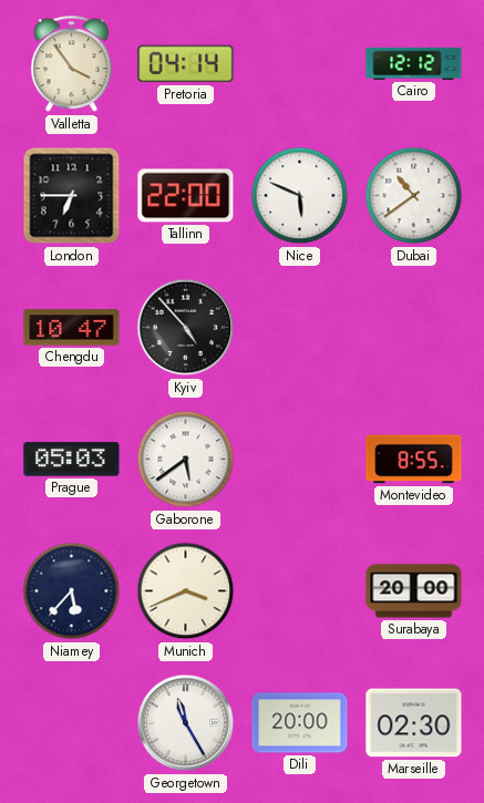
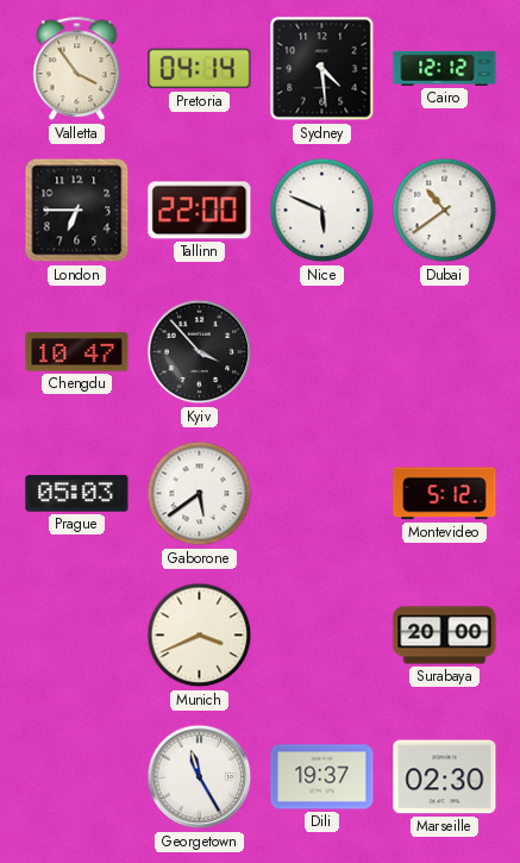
Sydney: none -> 4:29
Kyiv: 4:53 -> 3:53
Montevideo: 8:55 -> 5:12
Niamey: 5:37 -> none
Dili: 20:00 -> 19:37
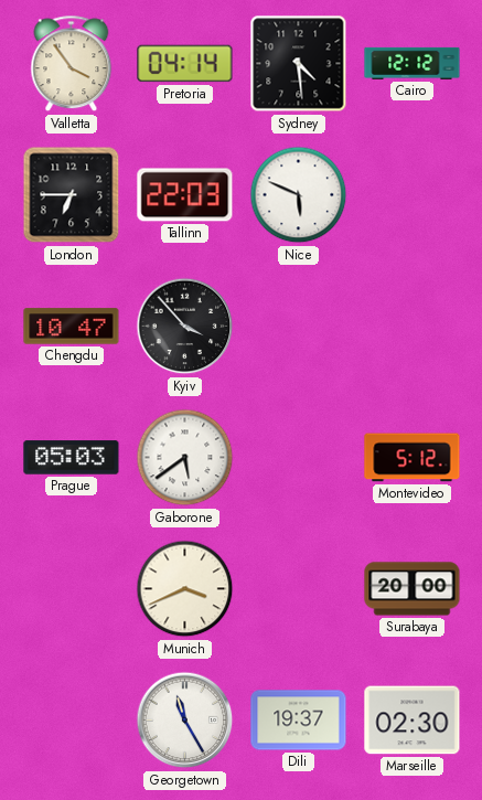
Tallinn: 22:00 -> 22:03
Dubai: 10:39 -> none
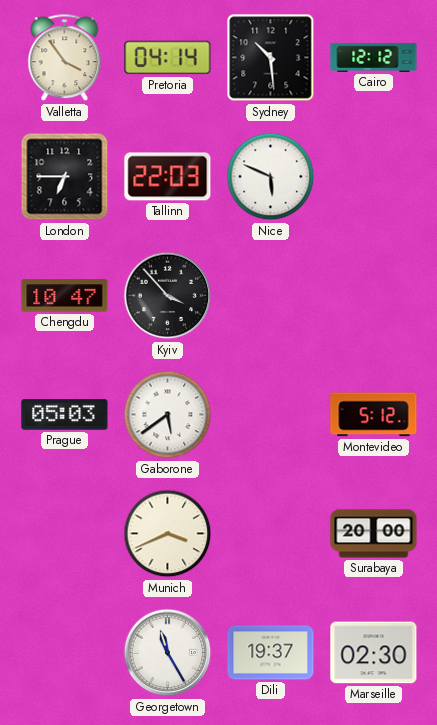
Sydney: 4:29 -> 10:29
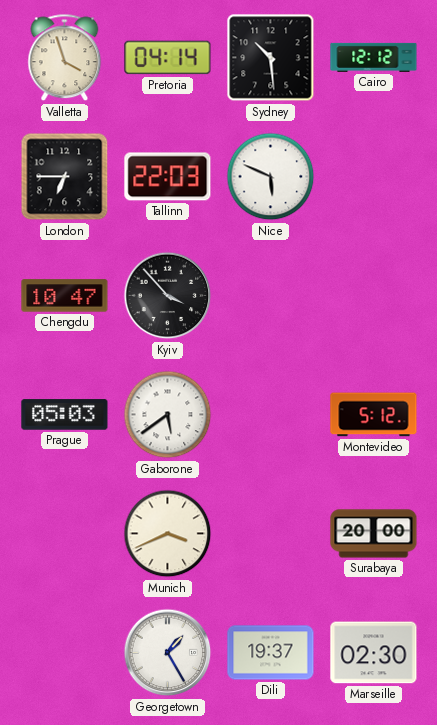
Valletta: 3:54 -> 3:57
Georgetown: 11:25 -> 1:25
